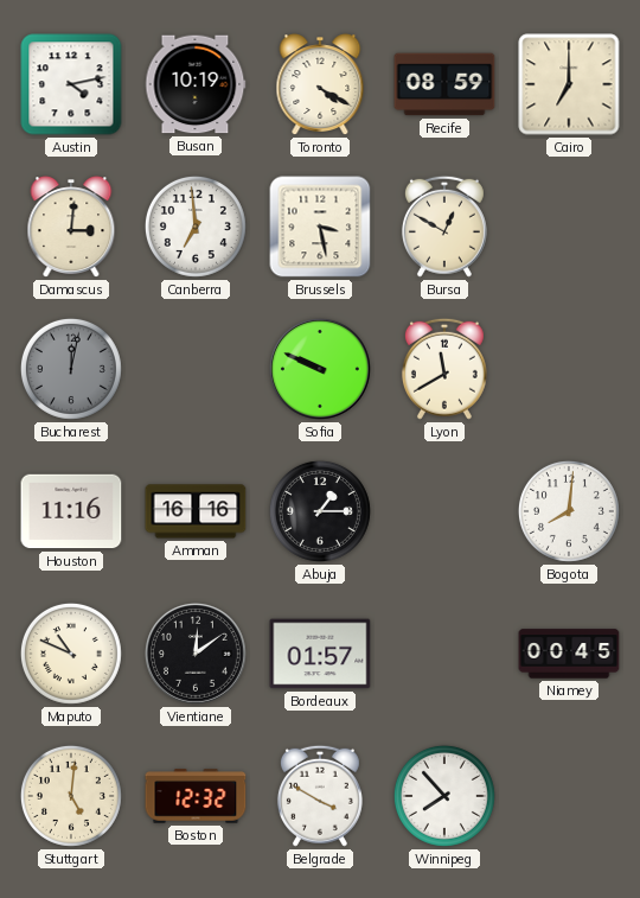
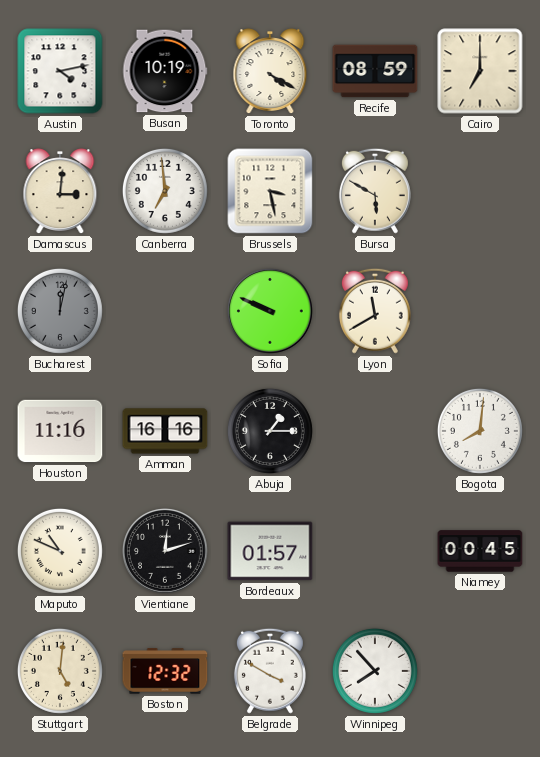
Bursa: 12:50 -> 5:50
Vientiane: 12:09 -> 12:12
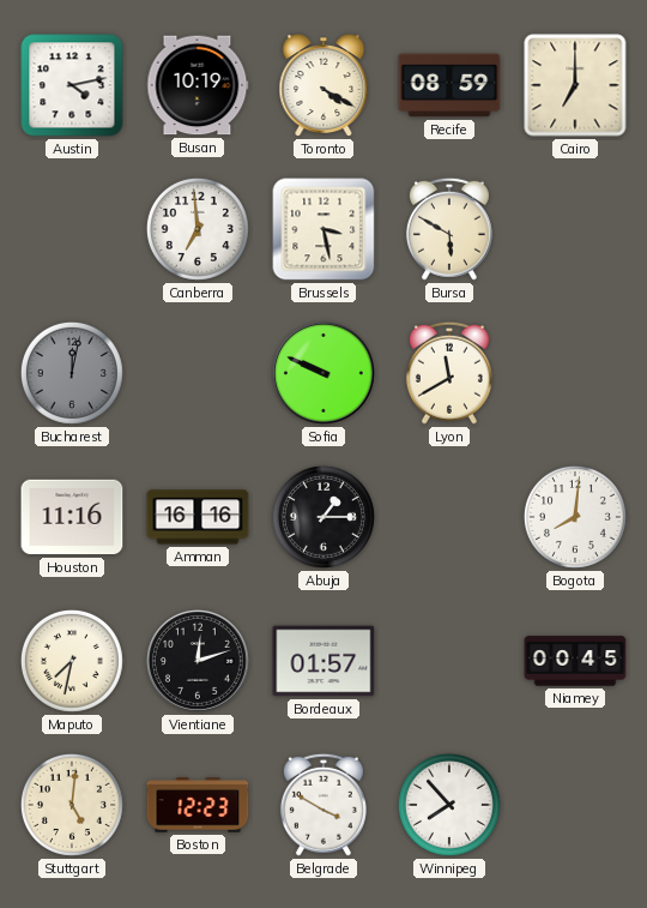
Damascus: 3:01 -> none
Maputo: 10:49 -> 7:32
Boston: 12:32 -> 12:23
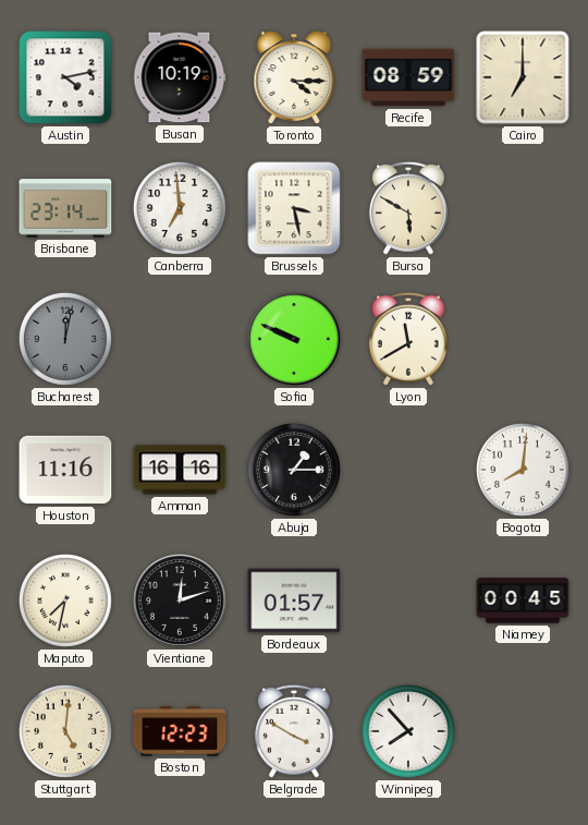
Toronto: 4:20 -> 4:15
Brisbane: none -> 23:14
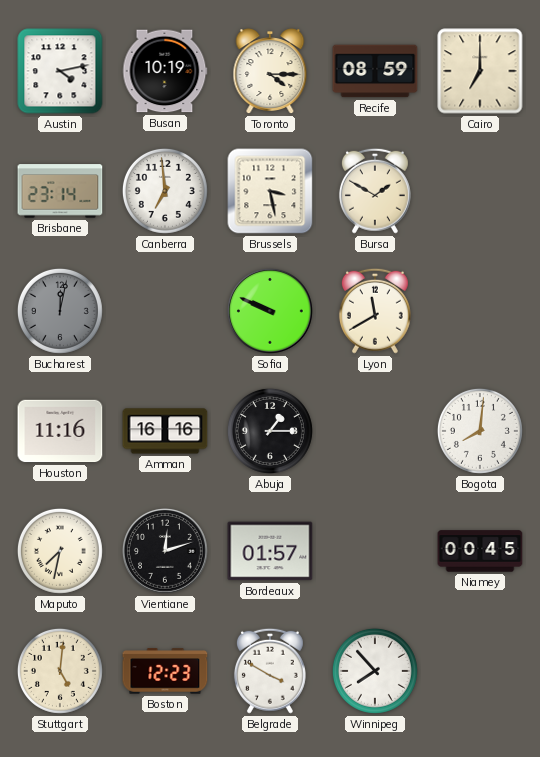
Bursa: 5:50 -> 1:50
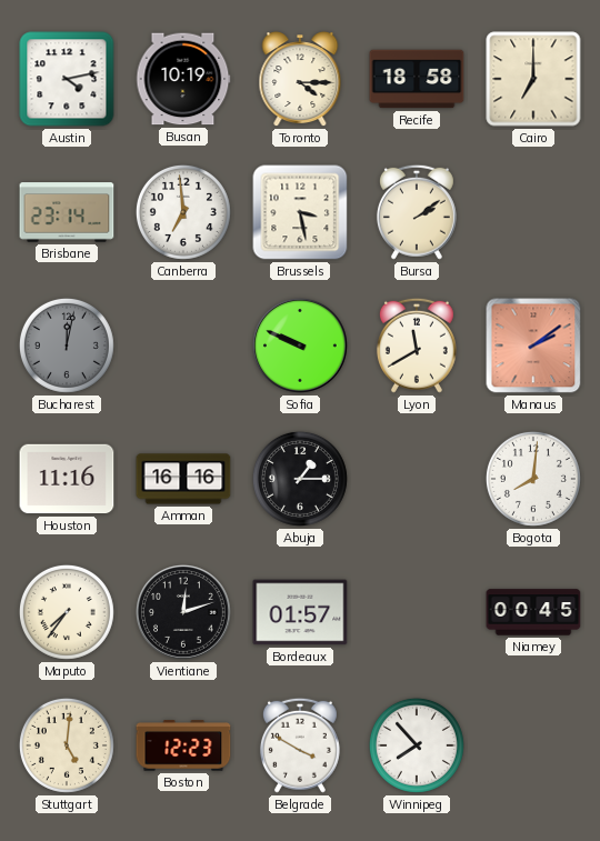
Recife: 08:59 -> 18:58
Bursa: 1:50 -> 2:09
Manaus: none -> 2:09
Maputo: 7:32 -> 7:36
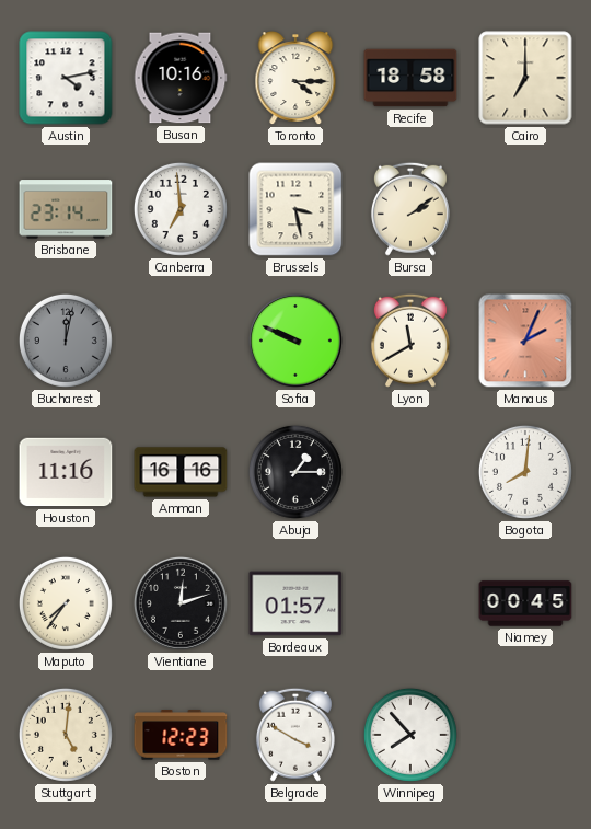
Busan: 10:19 -> 10:16
Manaus: 2:09 -> 2:04
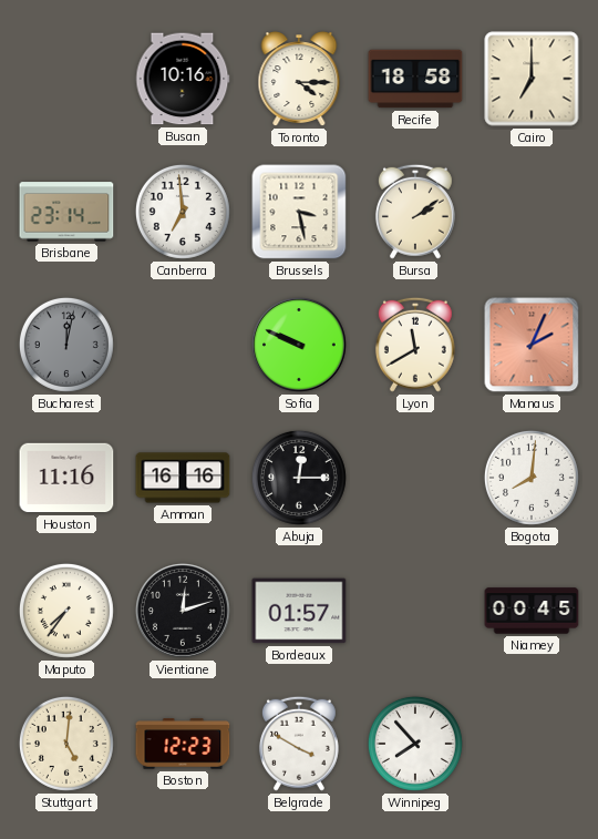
Austin: 4:13 -> none
Abuja: 1:15 -> 12:15
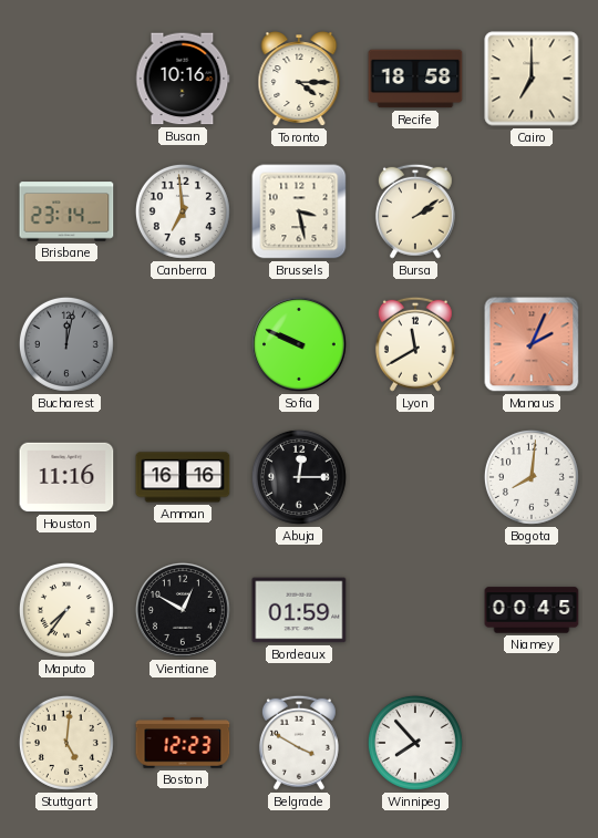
Vientiane: 12:12 -> 12:50
Bordeaux: 01:57 -> 01:59
